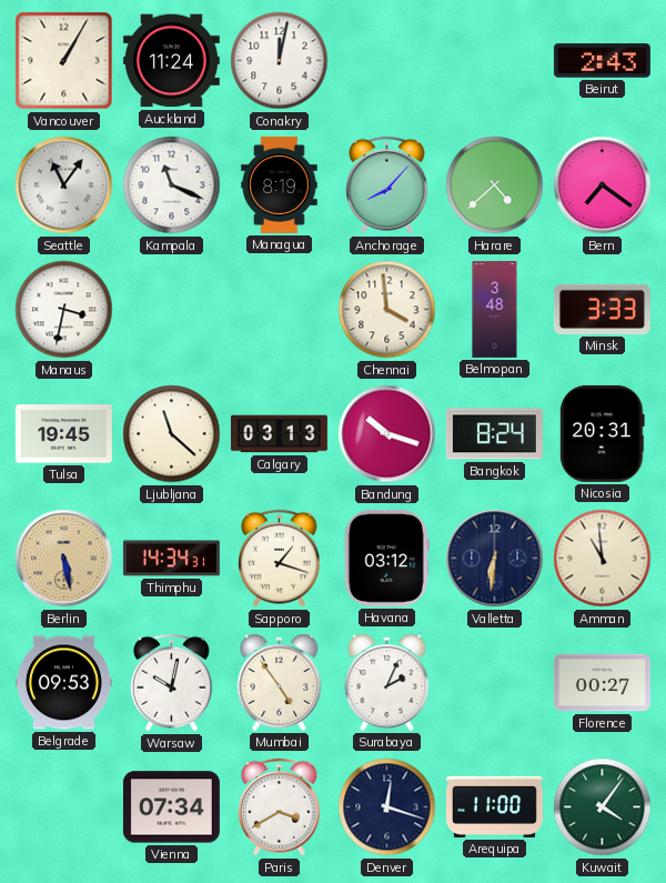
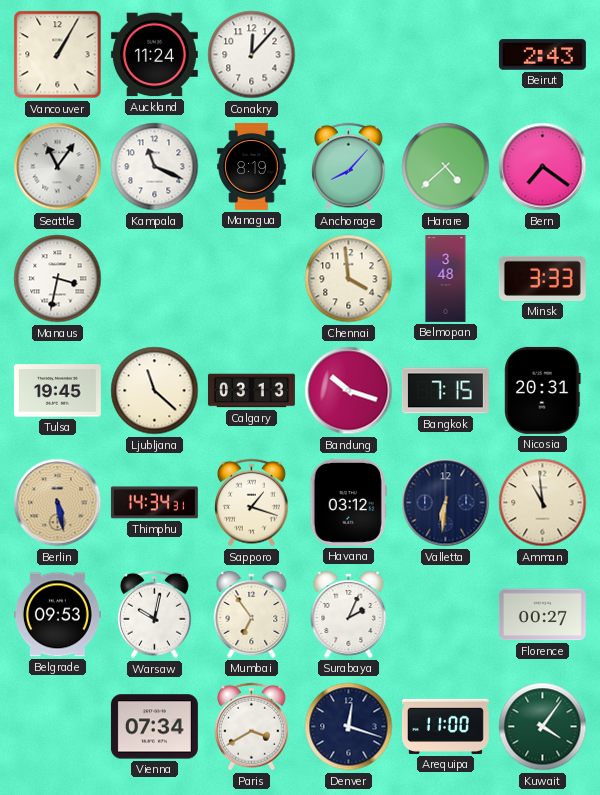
Conakry: 12:02 -> 12:07
Bangkok: 8:24 -> 7:15
Mumbai: 4:54 -> 6:54
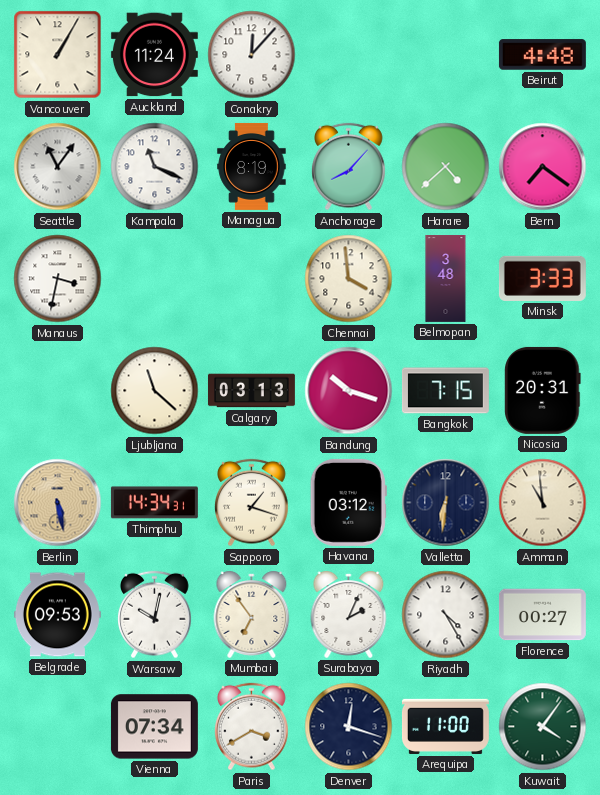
Beirut: 2:43 -> 4:48
Tulsa: 19:45 -> none
Riyadh: none -> 4:25
